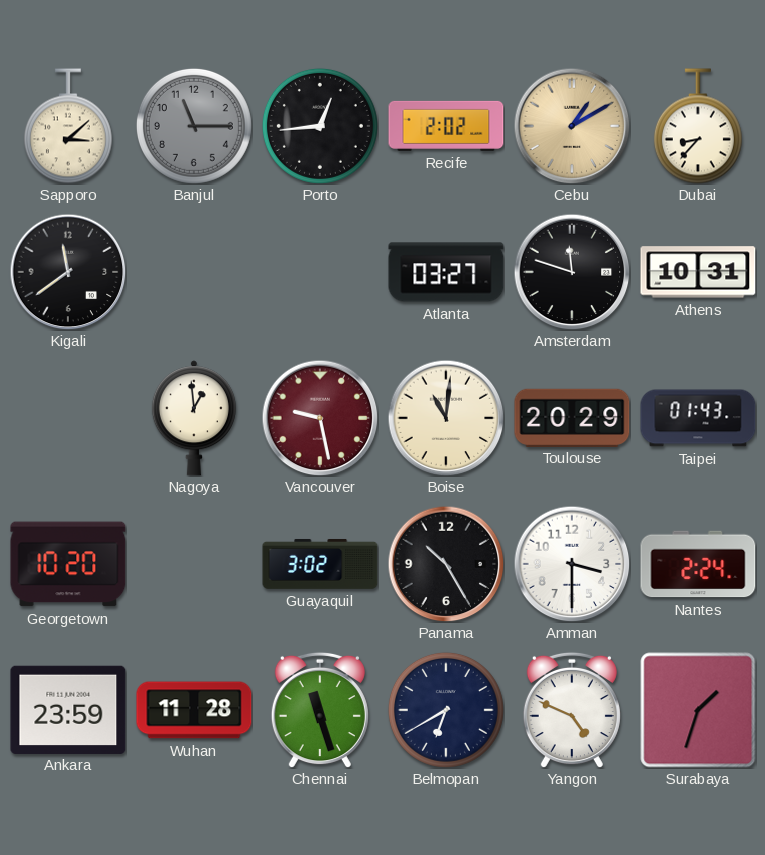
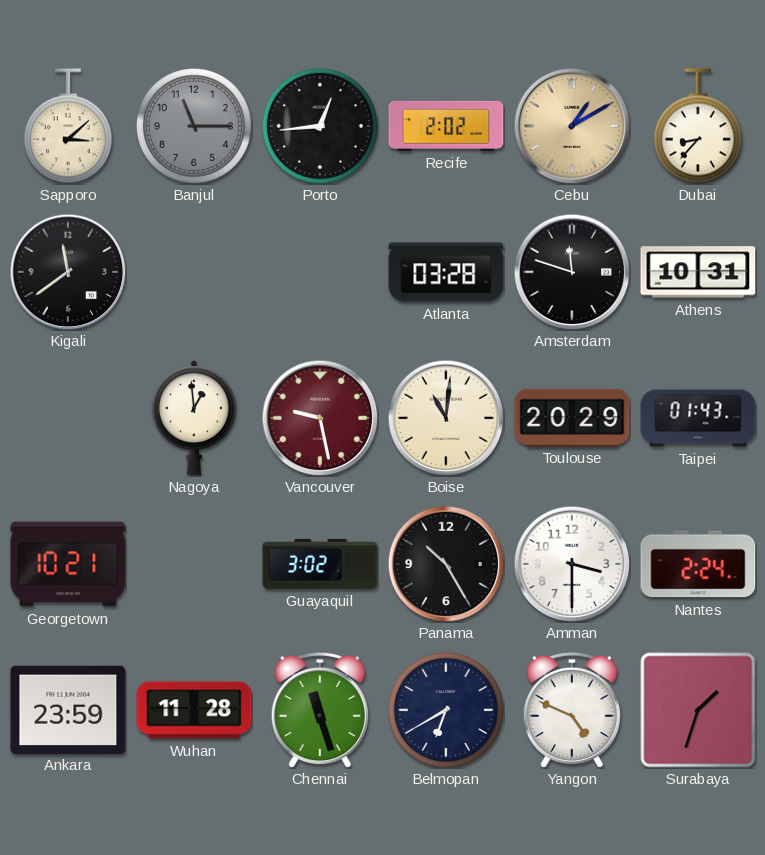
Atlanta: 03:27 -> 03:28
Georgetown: 10:20 -> 10:21
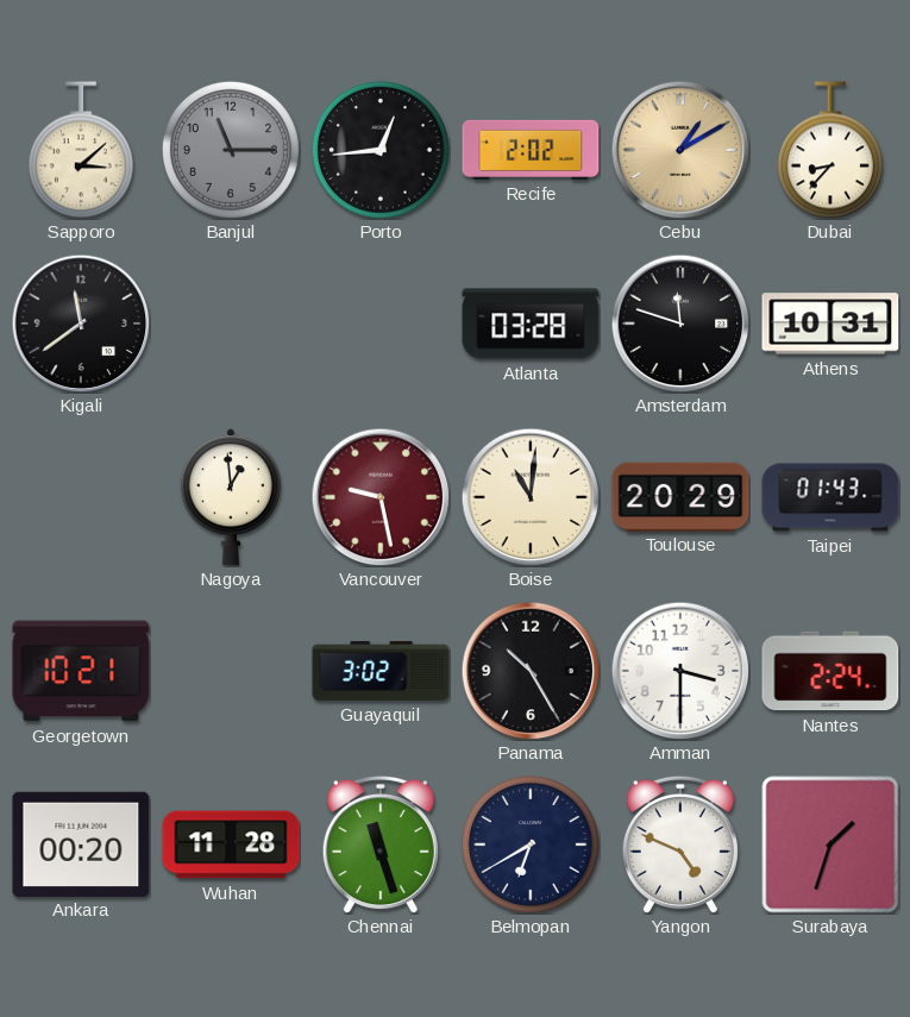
Ankara: 23:59 -> 00:20
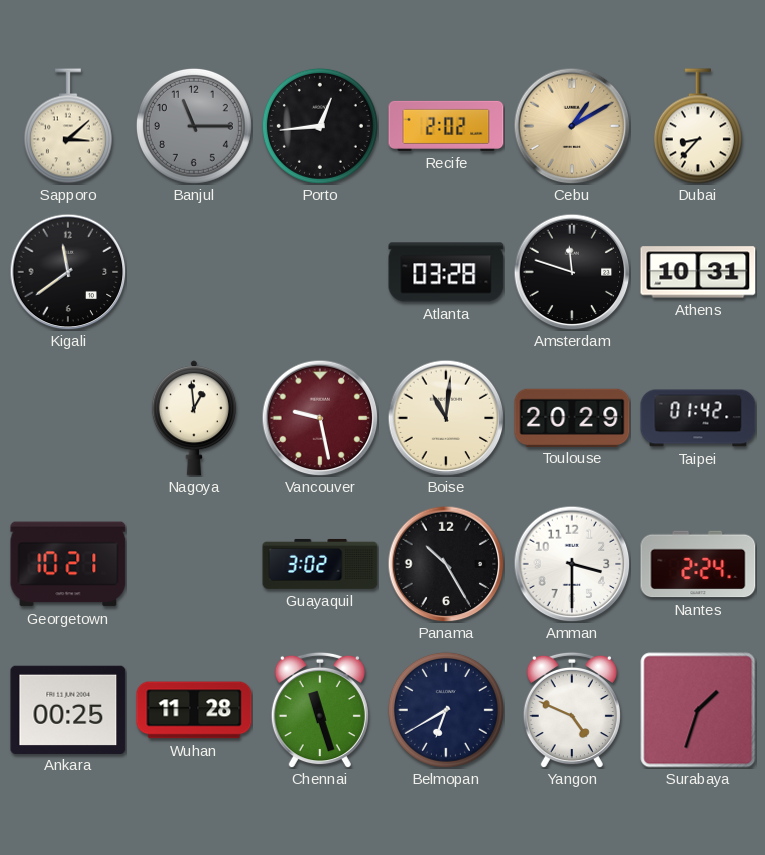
Taipei: 01:43 -> 01:42
Ankara: 00:20 -> 00:25
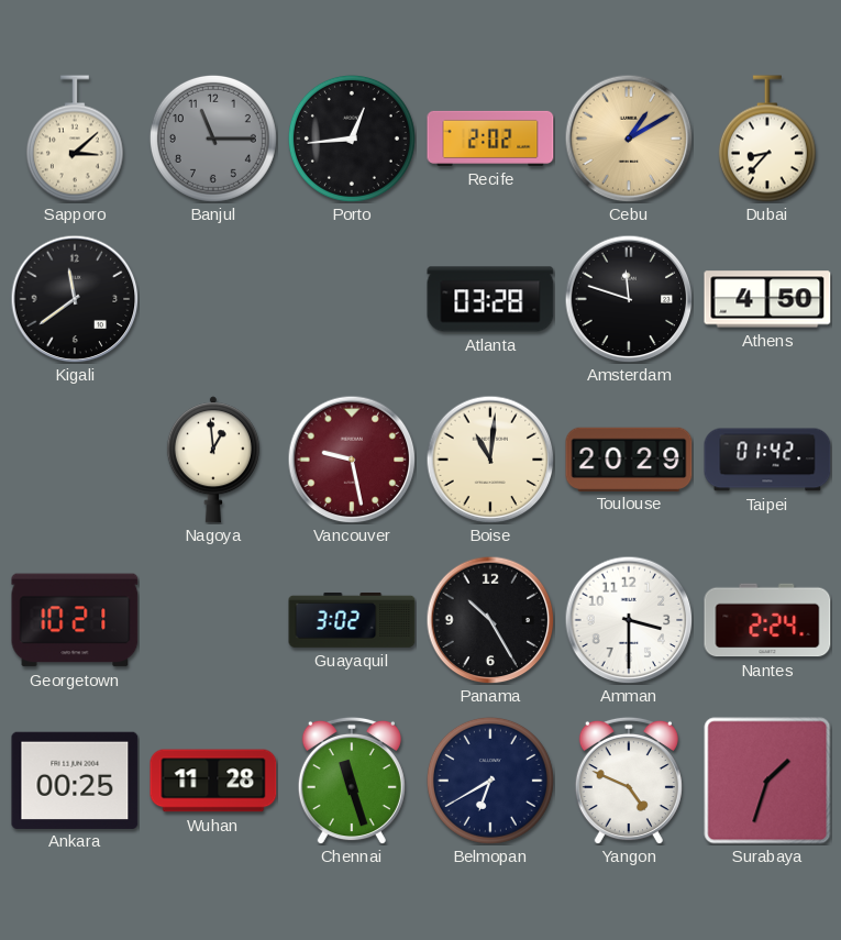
Athens: 10:31 -> 4:50
